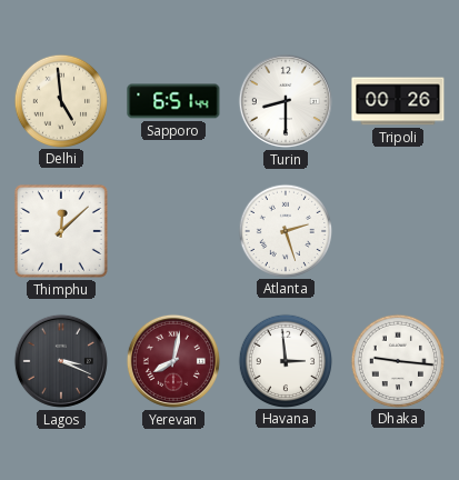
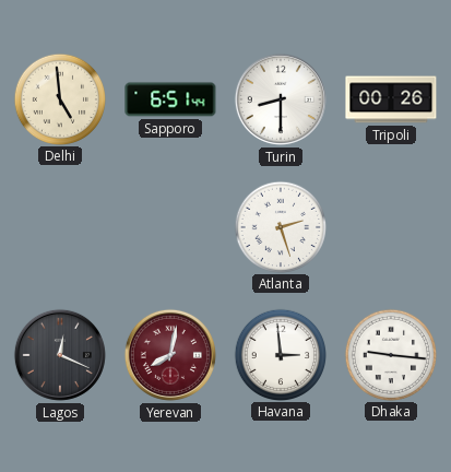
Thimphu: 12:08 -> none
Lagos: 3:19 -> 12:19
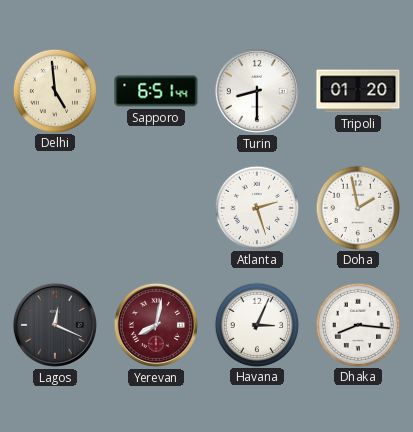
Tripoli: 00:26 -> 01:20
Doha: none -> 1:58
Havana: 2:59 -> 3:04
Dhaka: 9:16 -> 8:16
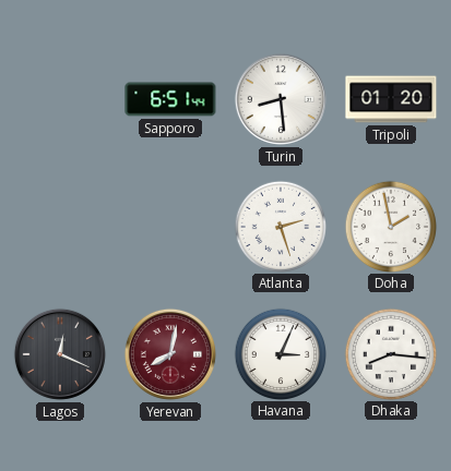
Delhi: 4:59 -> none
Turin: 8:30 -> 8:29
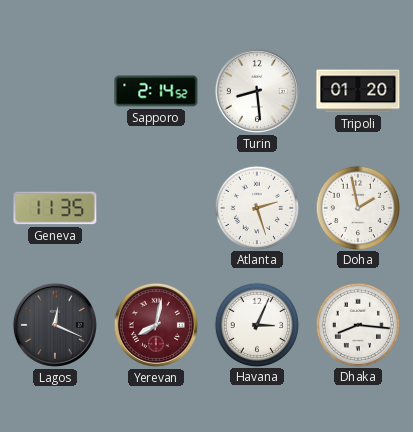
Sapporo: 6:51 -> 2:14
Geneva: none -> 11:35
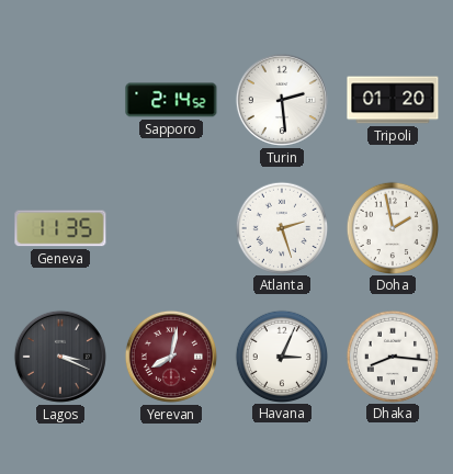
Turin: 8:29 -> 2:29
Lagos: 12:19 -> 3:19
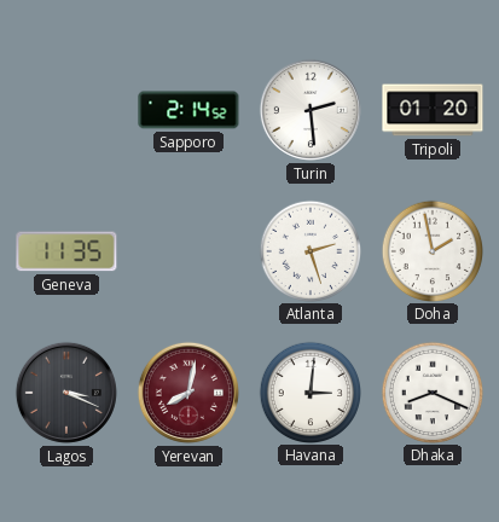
Havana: 3:04 -> 3:01
Dhaka: 8:16 -> 8:19
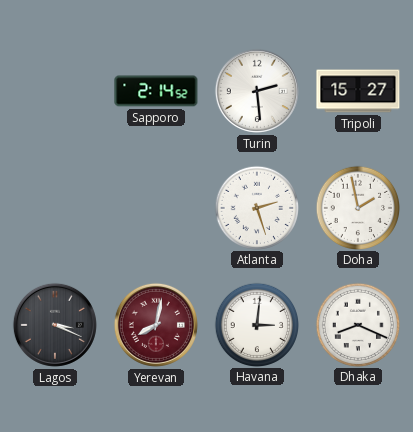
Tripoli: 01:20 -> 15:27
Geneva: 11:35 -> none
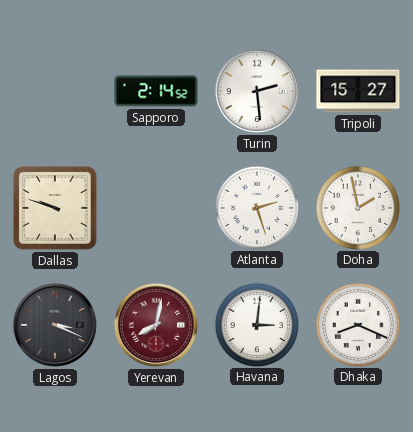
Dallas: none -> 9:48
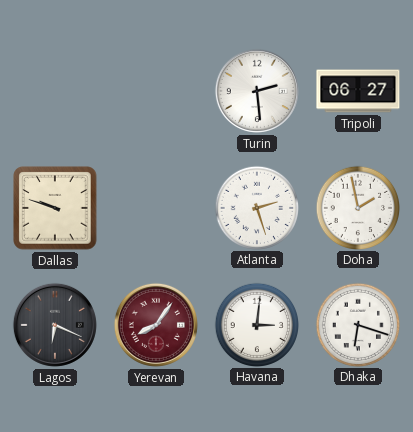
Sapporo: 2:14 -> none
Tripoli: 15:27 -> 06:27
Lagos: 3:19 -> 6:19
Yerevan: 8:02 -> 8:06
Dhaka: 8:19 -> 6:18
